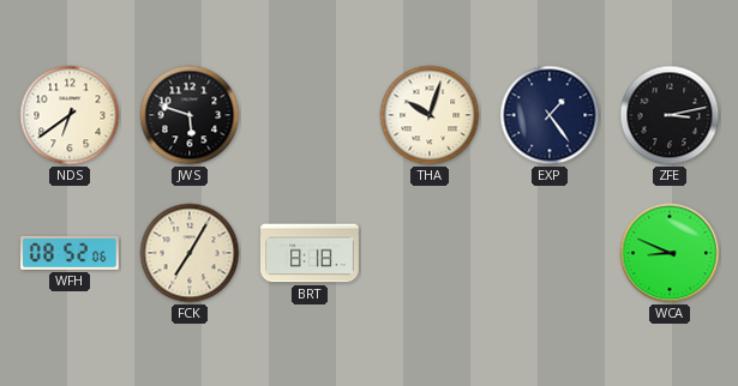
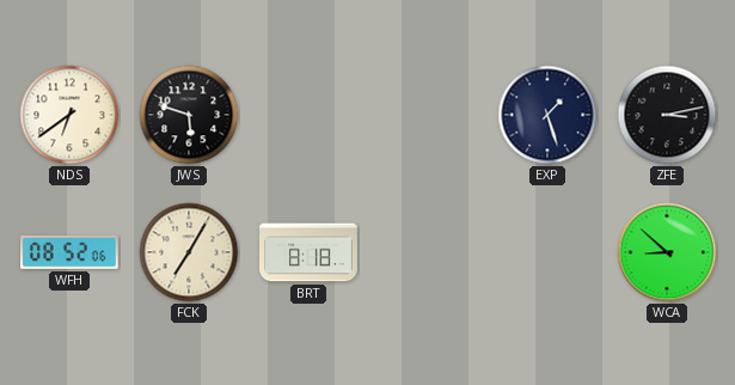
THA: 10:03 -> none
EXP: 1:24 -> 1:27
WCA: 8:49 -> 8:52
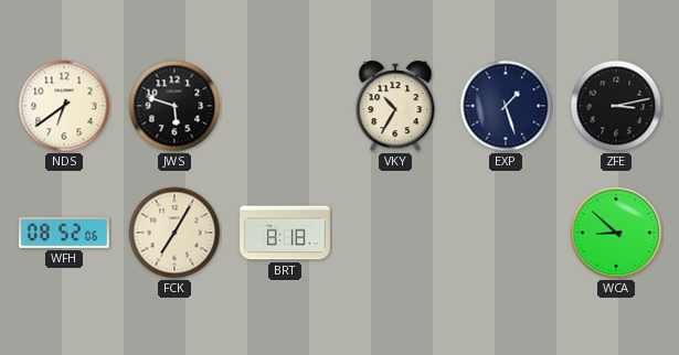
VKY: none -> 10:35
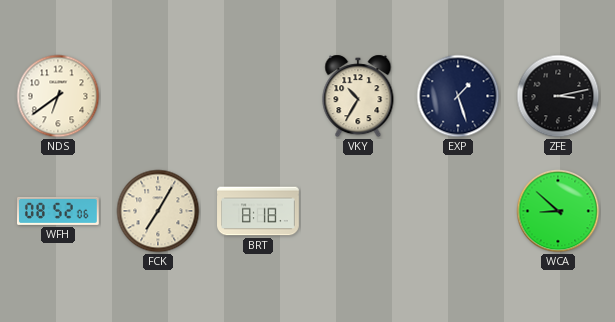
JWS: 5:48 -> none
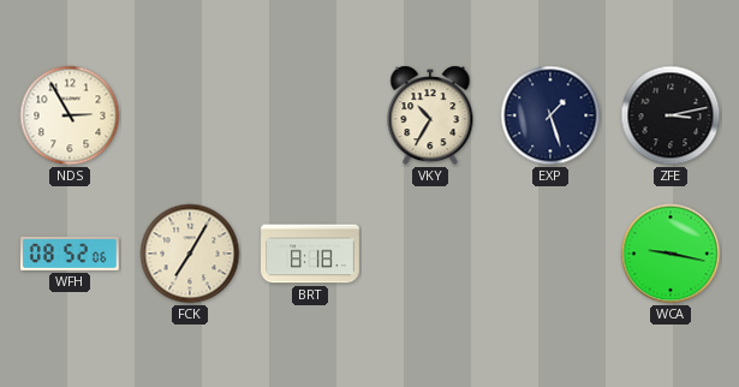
NDS: 6:39 -> 2:55
WCA: 8:52 -> 9:17
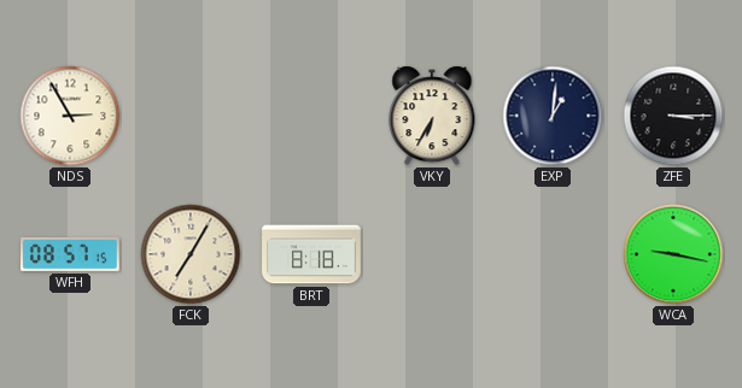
VKY: 10:35 -> 6:35
EXP: 1:27 -> 1:01
ZFE: 3:13 -> 3:15
WFH: 08:52 -> 08:57
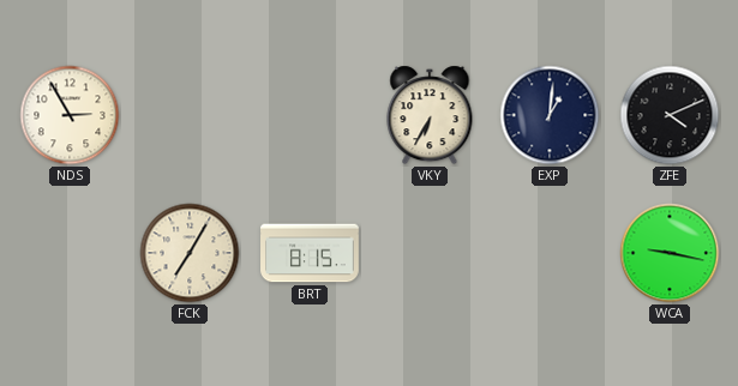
ZFE: 3:15 -> 4:11
WFH: 08:57 -> none
BRT: 8:18 -> 8:15
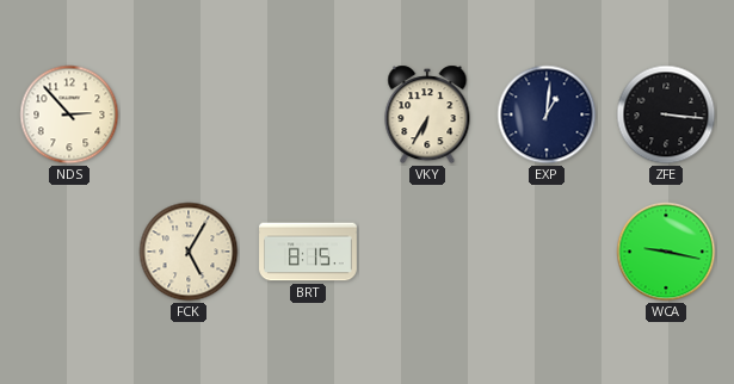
NDS: 2:55 -> 2:53
ZFE: 4:11 -> 3:16
FCK: 7:05 -> 5:05
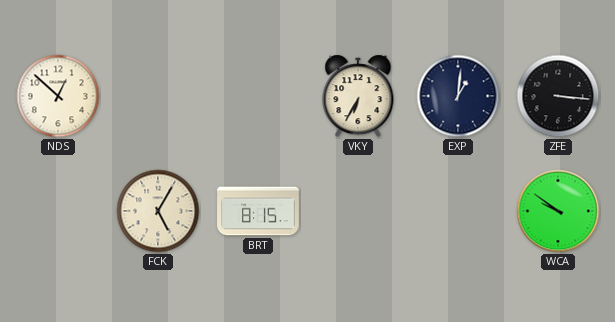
NDS: 2:53 -> 12:52
WCA: 9:17 -> 9:51
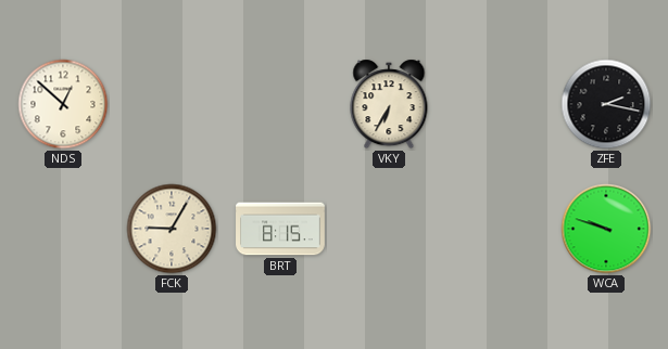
EXP: 1:01 -> none
ZFE: 3:16 -> 2:17
FCK: 5:05 -> 9:05
WCA: 9:51 -> 9:48
